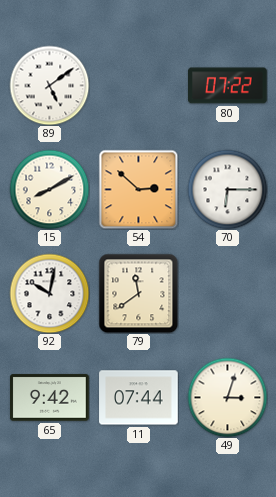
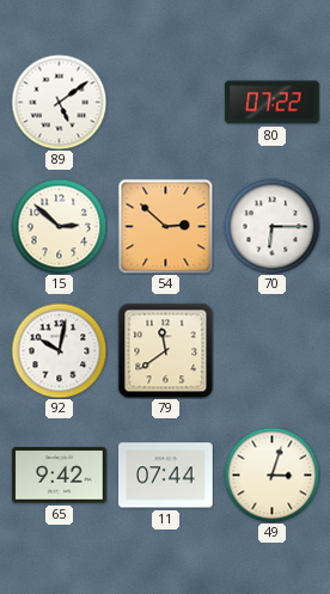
15: 8:10 -> 2:52
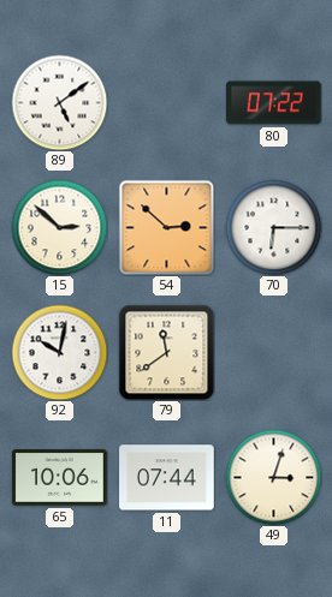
65: 9:42 -> 10:06
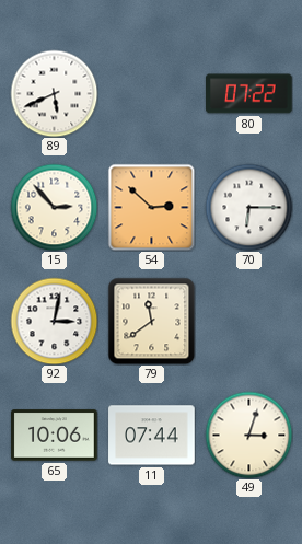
89: 5:09 -> 5:41
15: 2:52 -> 2:53
92: 10:02 -> 3:02
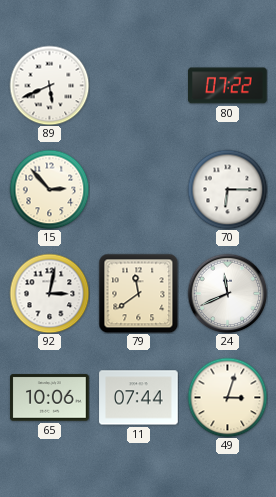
54: 2:52 -> none
24: none -> 11:41
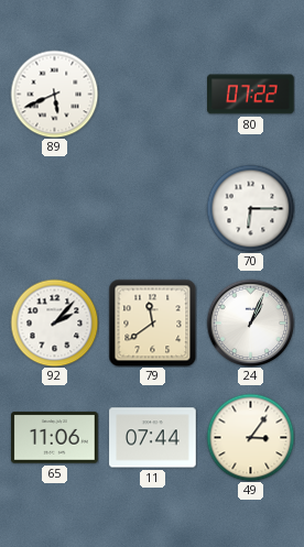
15: 2:53 -> none
92: 3:02 -> 2:07
24: 11:41 -> 1:04
65: 10:06 -> 11:06
49: 3:03 -> 3:06
